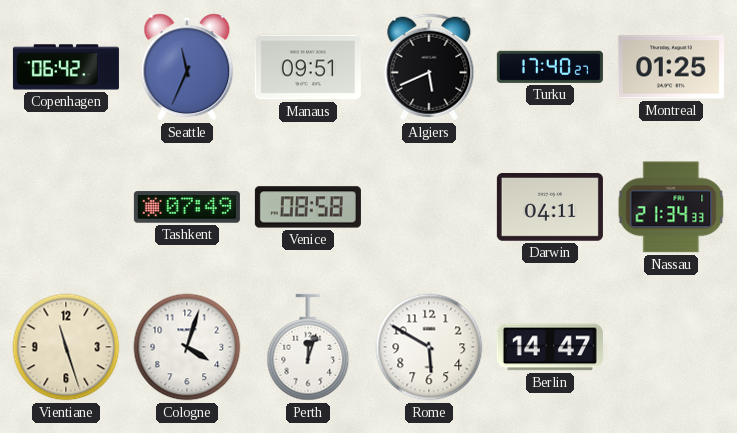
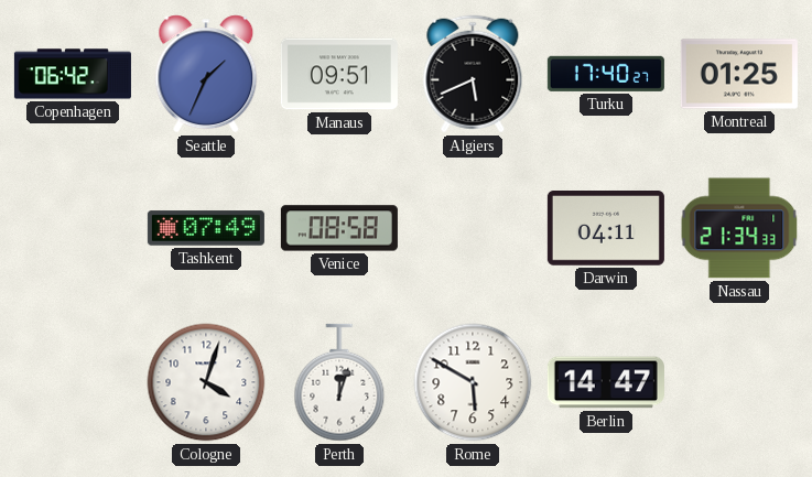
Seattle: 11:34 -> 1:34
Vientiane: 11:27 -> none
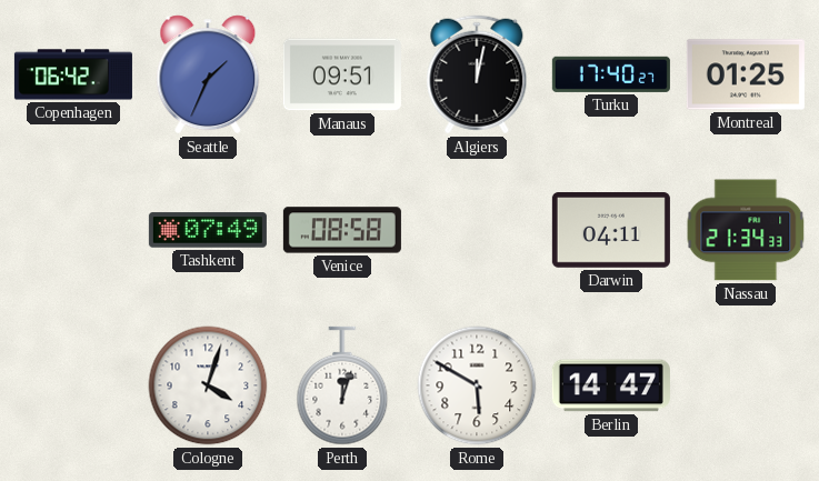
Algiers: 5:41 -> 12:02
